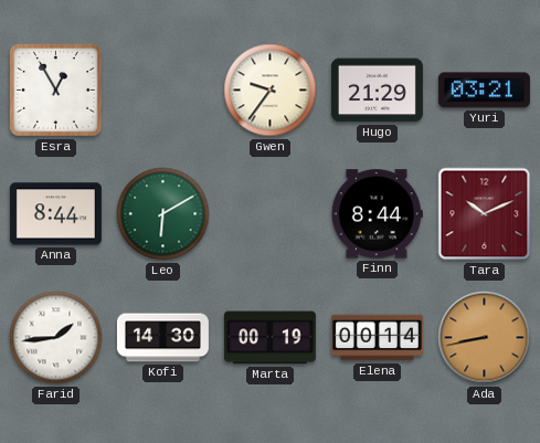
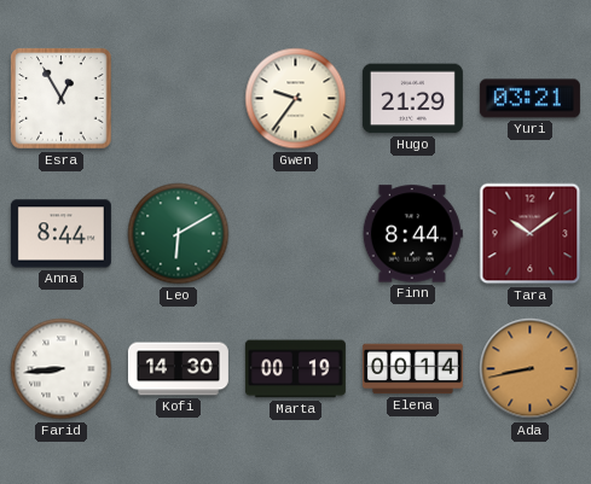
Tara: 10:11 -> 10:09
Farid: 1:44 -> 8:44
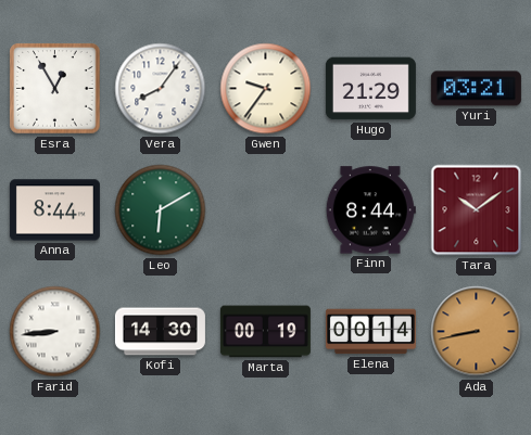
Vera: none -> 8:06
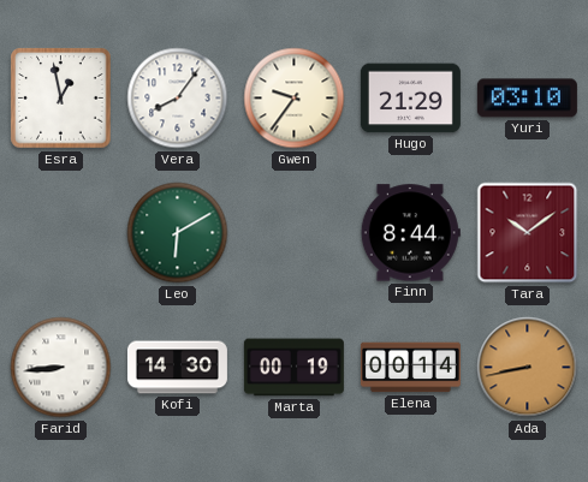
Esra: 12:55 -> 12:58
Yuri: 03:21 -> 03:10
Anna: 8:44 -> none
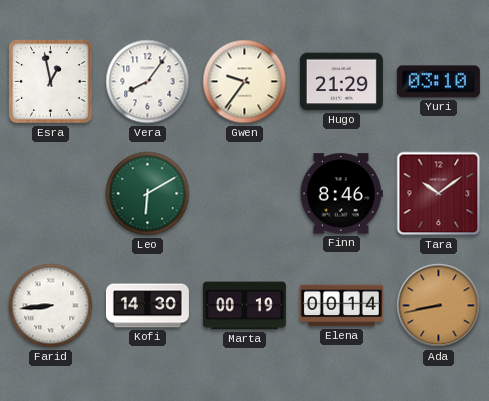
Finn: 8:44 -> 8:46
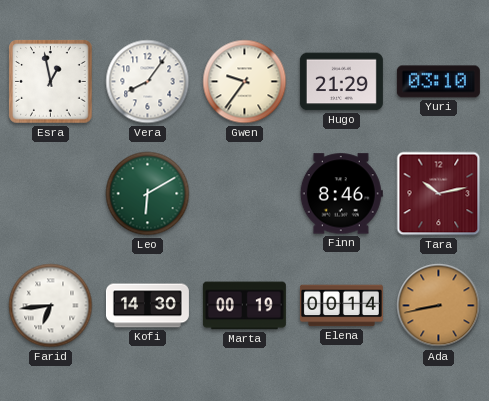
Tara: 10:09 -> 10:13
Farid: 8:44 -> 6:44
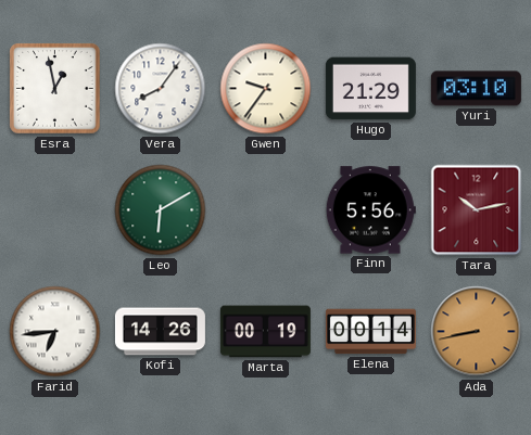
Finn: 8:46 -> 5:56
Kofi: 14:30 -> 14:26
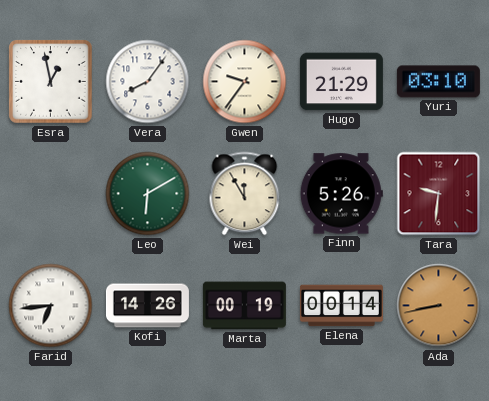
Wei: none -> 11:55
Finn: 5:56 -> 5:26
Tara: 10:13 -> 9:31
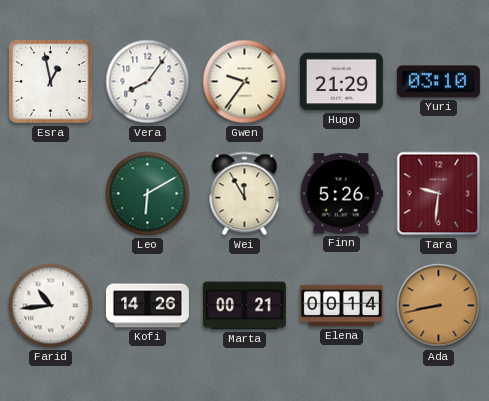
Farid: 6:44 -> 10:44
Marta: 00:19 -> 00:21
